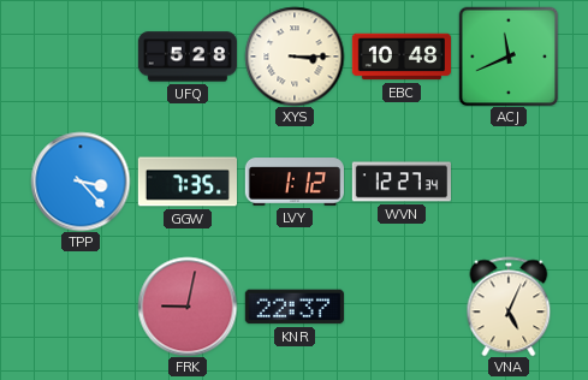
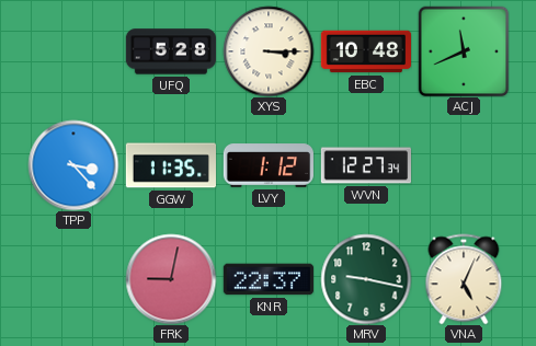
GGW: 7:35 -> 11:35
MRV: none -> 9:17
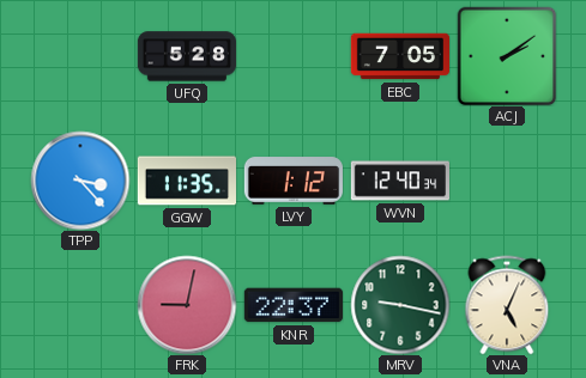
XYS: 3:15 -> none
EBC: 10:48 -> 7:05
ACJ: 11:41 -> 2:09
WVN: 12:27 -> 12:40
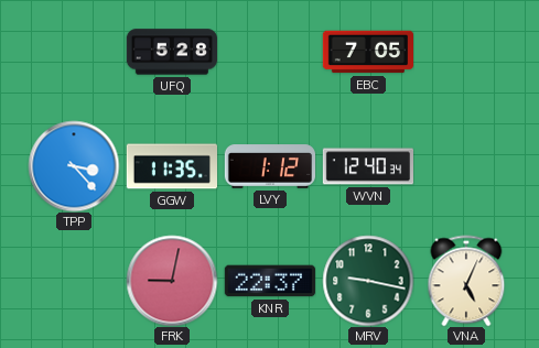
ACJ: 2:09 -> none
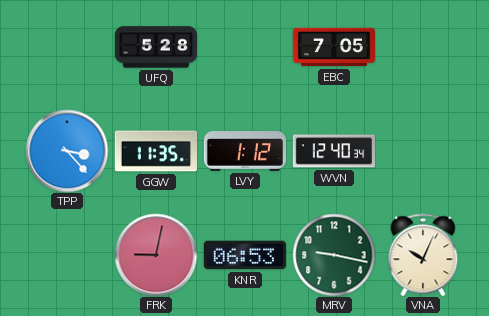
KNR: 22:37 -> 06:53
VNA: 5:04 -> 10:04
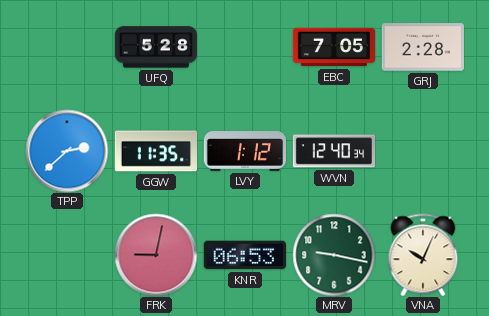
GRJ: none -> 2:28
TPP: 3:23 -> 2:38
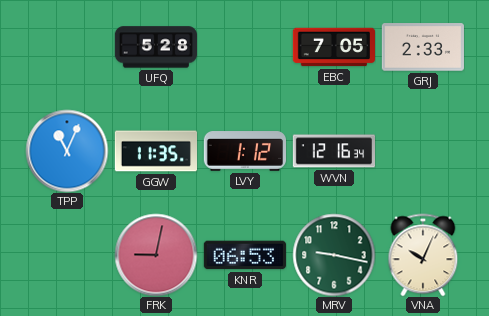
GRJ: 2:28 -> 2:33
TPP: 2:38 -> 11:04
WVN: 12:40 -> 12:16
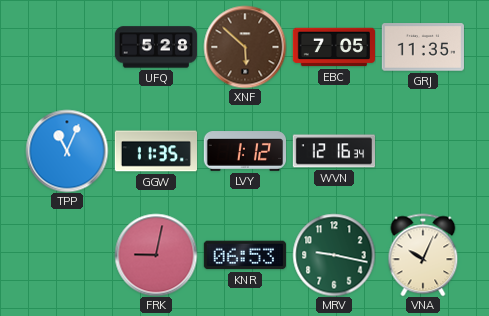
XNF: none -> 5:52
GRJ: 2:33 -> 11:35
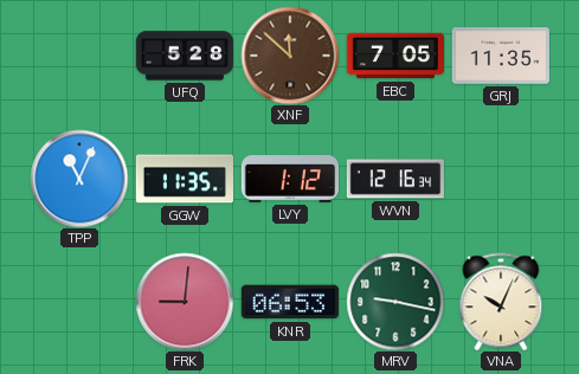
XNF: 5:52 -> 11:52
FRK: 9:02 -> 9:01
